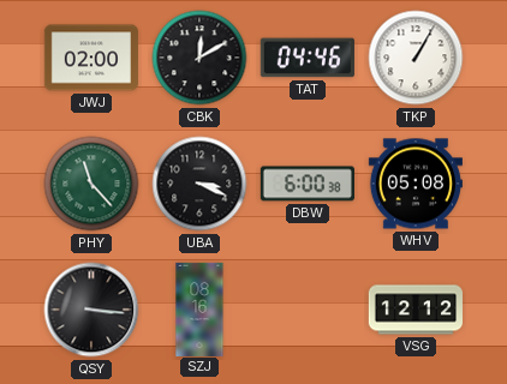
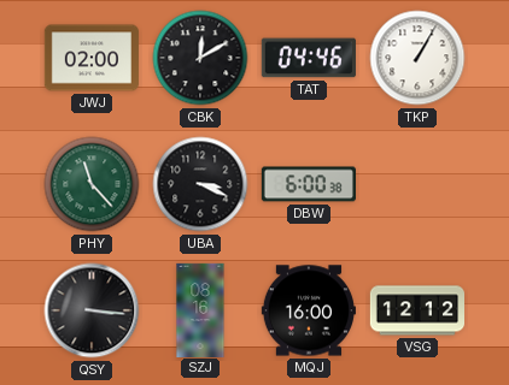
WHV: 05:08 -> none
MQJ: none -> 16:00
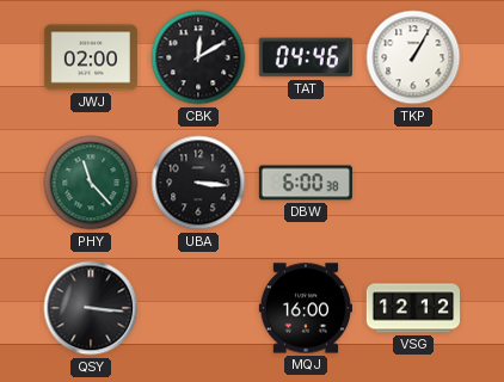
UBA: 3:19 -> 3:16
SZJ: 08:16 -> none
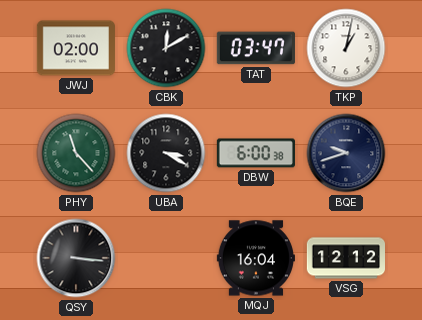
TAT: 04:46 -> 03:47
TKP: 1:05 -> 1:02
UBA: 3:16 -> 3:20
BQE: none -> 9:42
MQJ: 16:00 -> 16:04
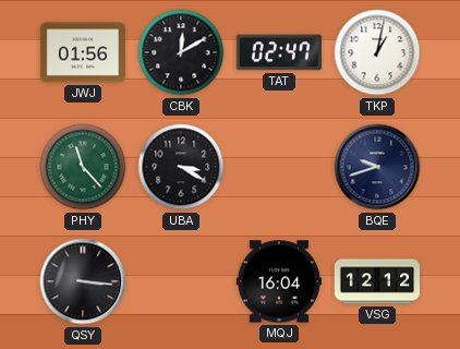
JWJ: 02:00 -> 01:56
TAT: 03:47 -> 02:47
DBW: 6:00 -> none
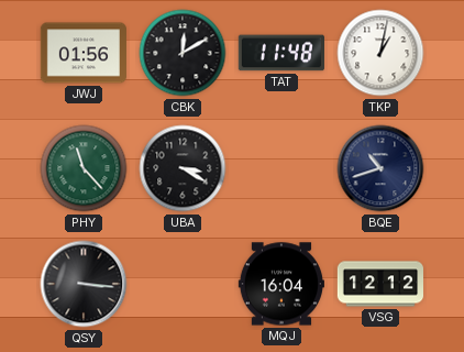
TAT: 02:47 -> 11:48
BQE: 9:42 -> 10:42
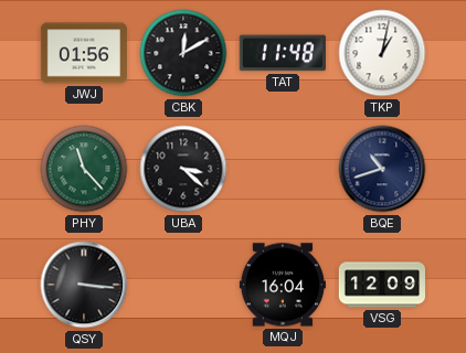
UBA: 3:20 -> 3:22
VSG: 12:12 -> 12:09
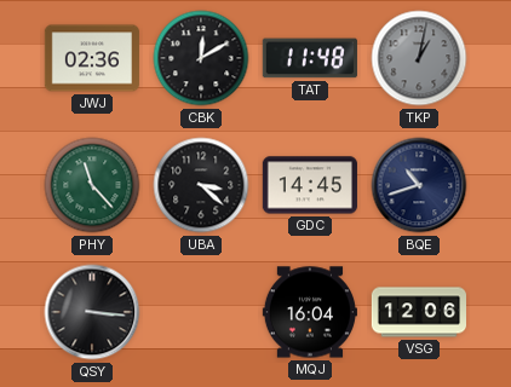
JWJ: 01:56 -> 02:36
TKP dial: white -> grey
GDC: none -> 14:45
VSG: 12:09 -> 12:06
